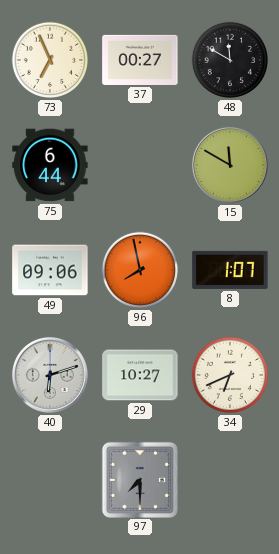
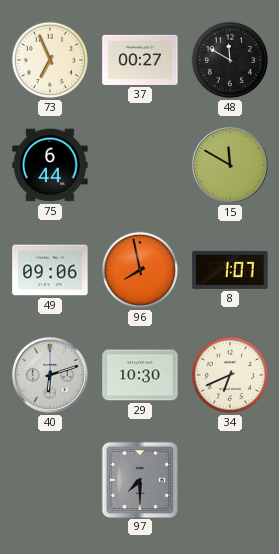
29: 10:27 -> 10:30
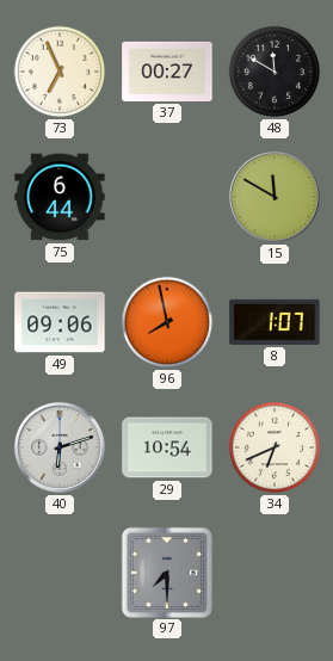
29: 10:30 -> 10:54
